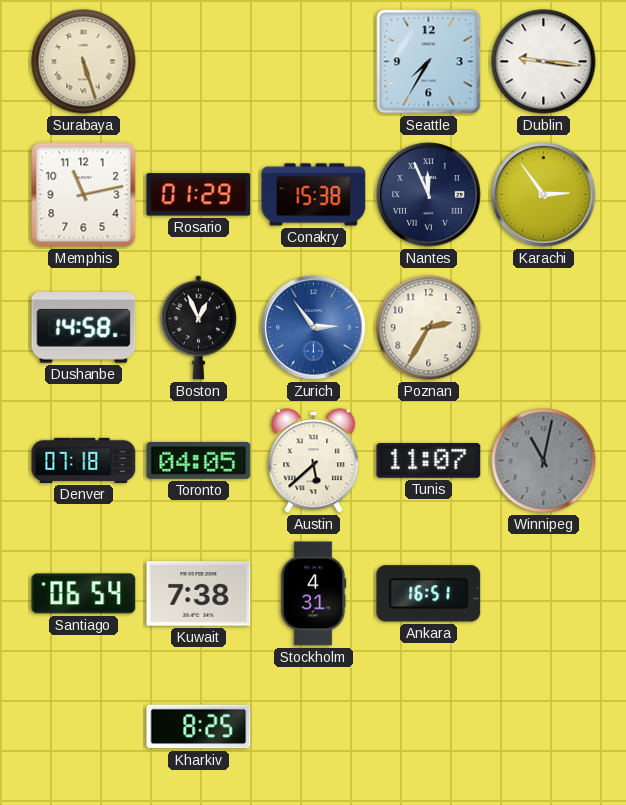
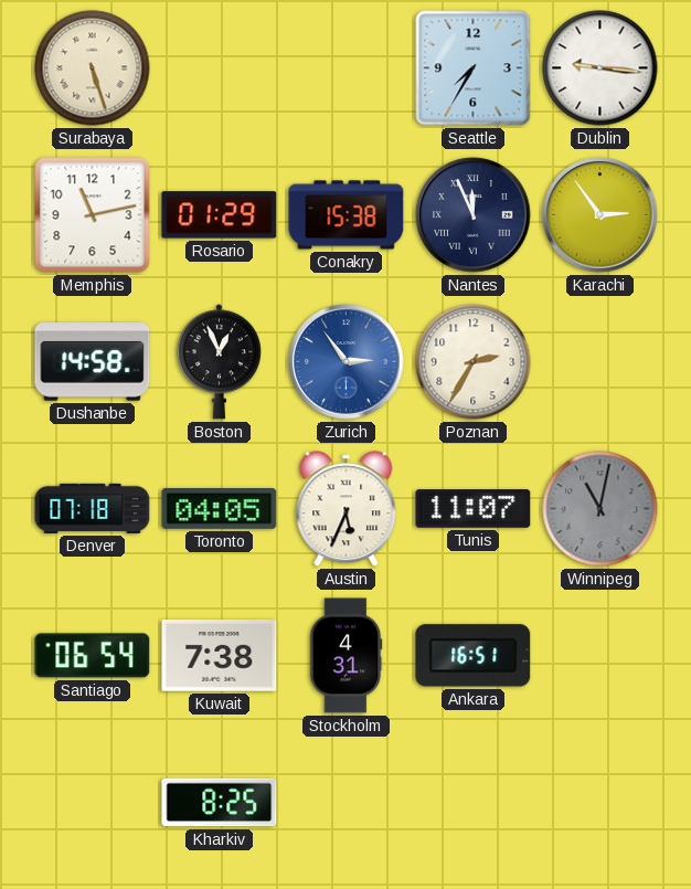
Austin: 5:38 -> 5:34
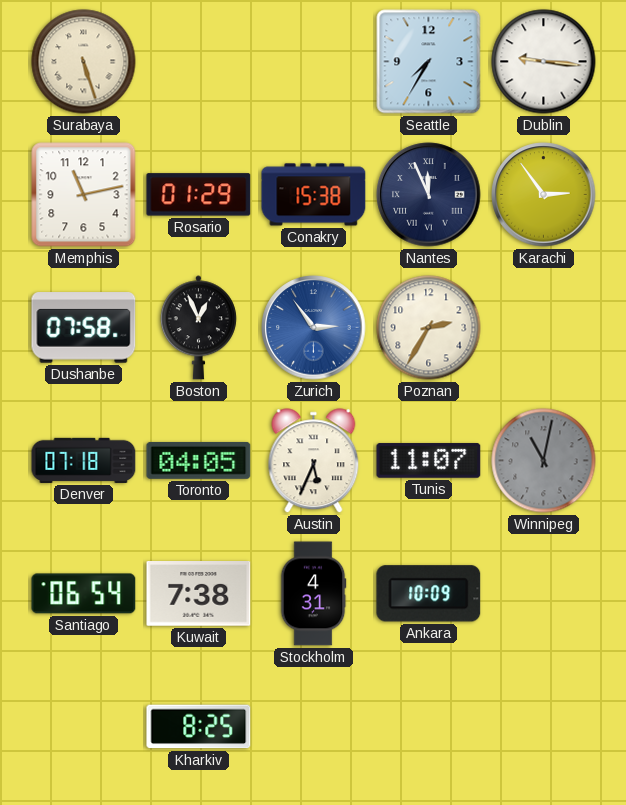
Dushanbe: 14:58 -> 07:58
Ankara: 16:51 -> 10:09
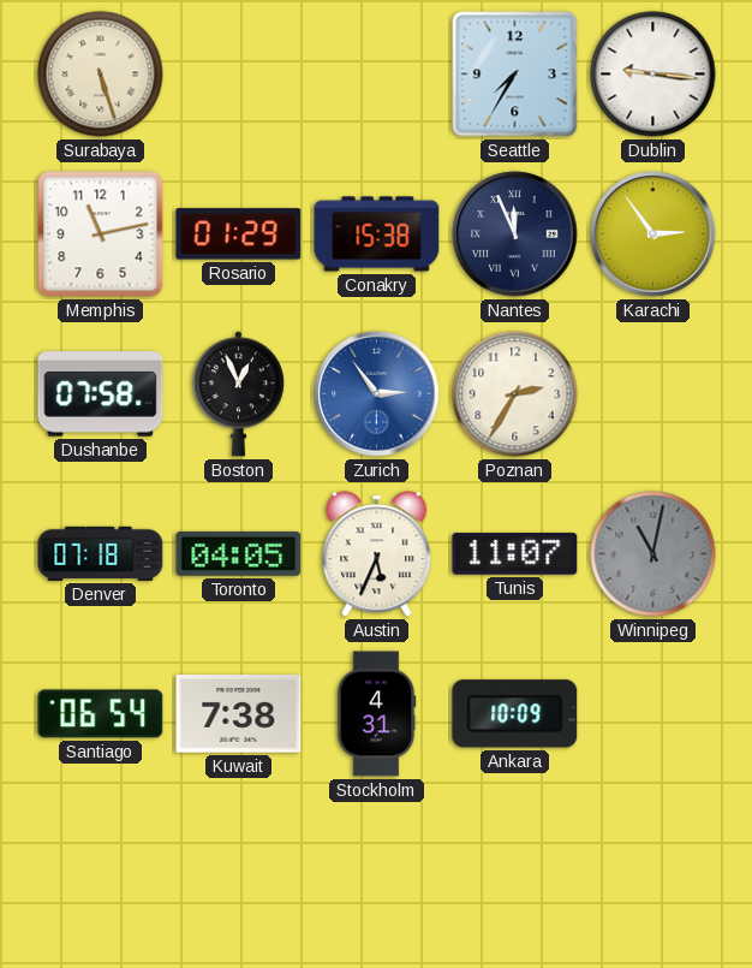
Kharkiv: 8:25 -> none
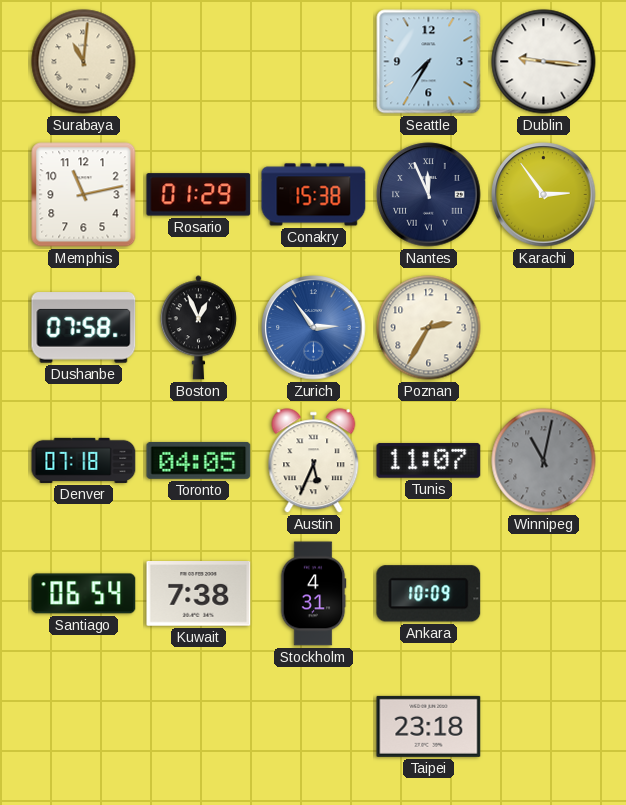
Surabaya: 5:27 -> 11:01
Taipei: none -> 23:18
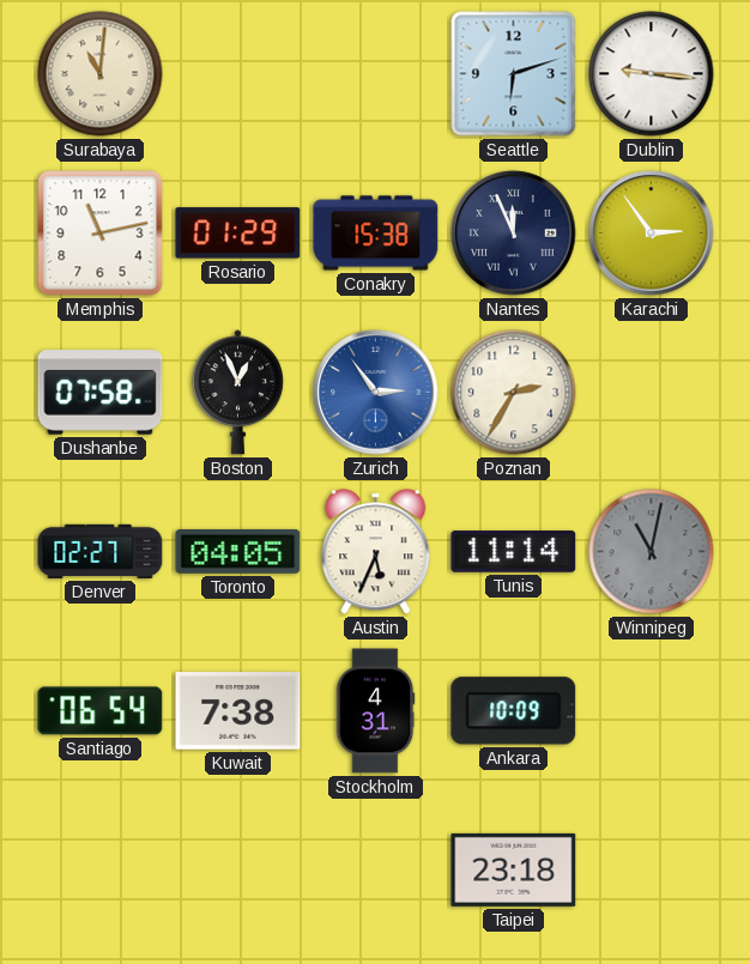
Seattle: 7:35 -> 6:12
Denver: 07:18 -> 02:27
Tunis: 11:07 -> 11:14
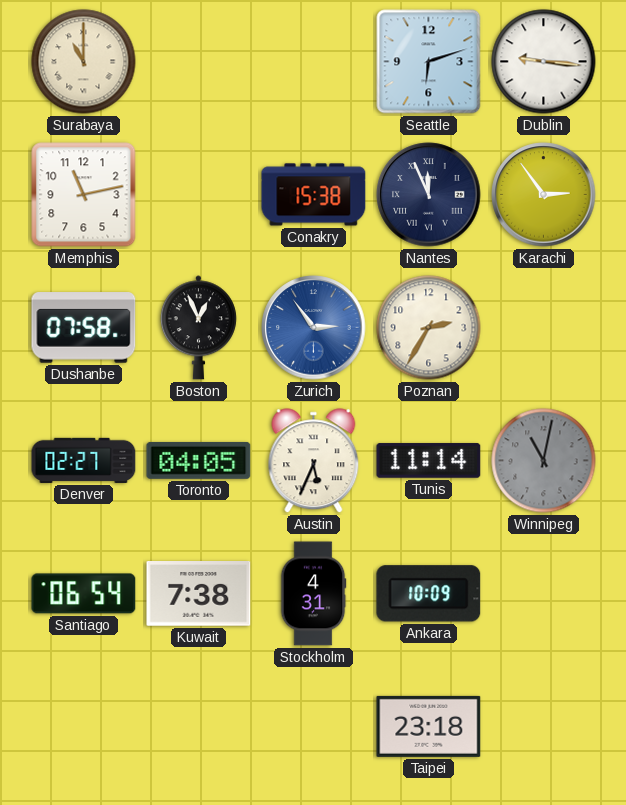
Surabaya: 11:01 -> 11:00
Rosario: 01:29 -> none
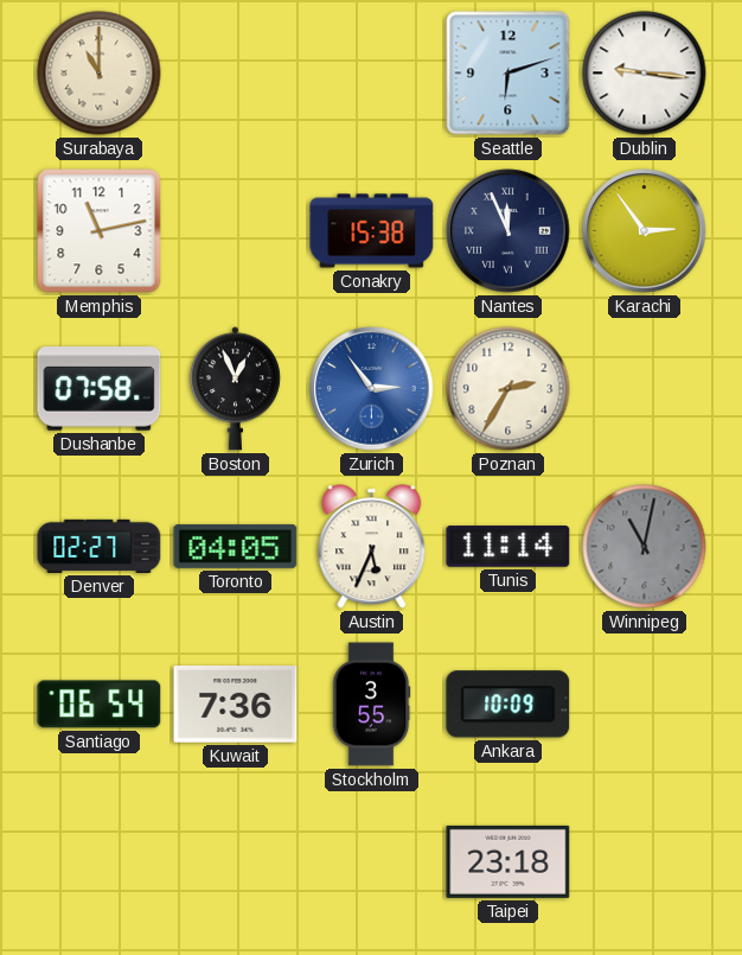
Kuwait: 7:38 -> 7:36
Stockholm: 4:31 -> 3:55
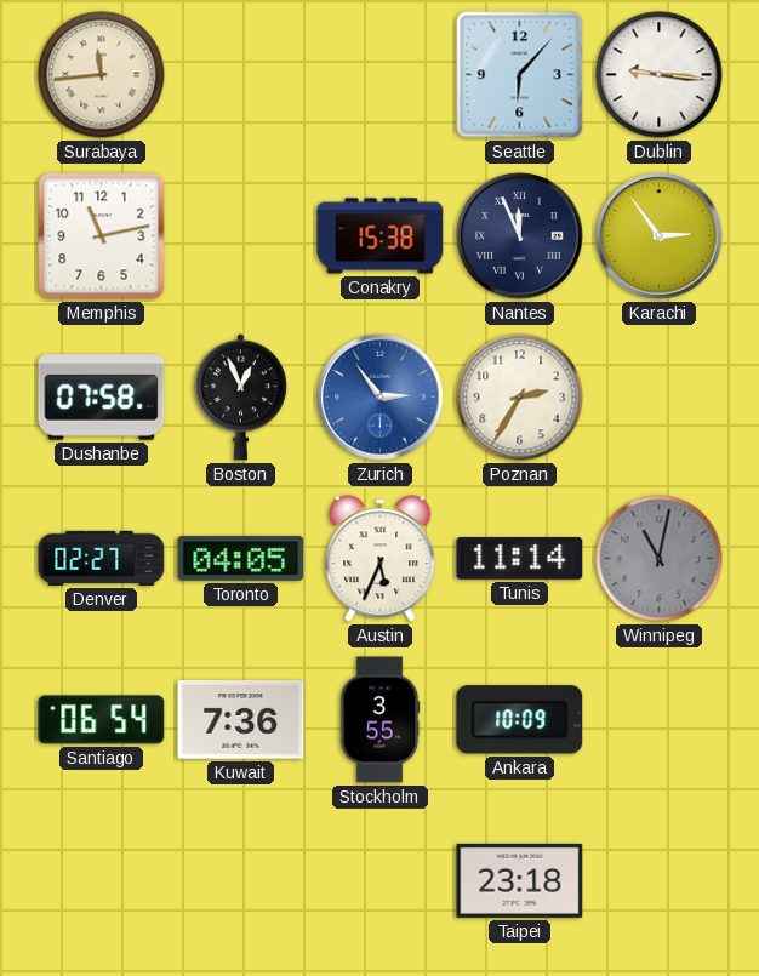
Surabaya: 11:00 -> 11:44
Seattle: 6:12 -> 6:07
